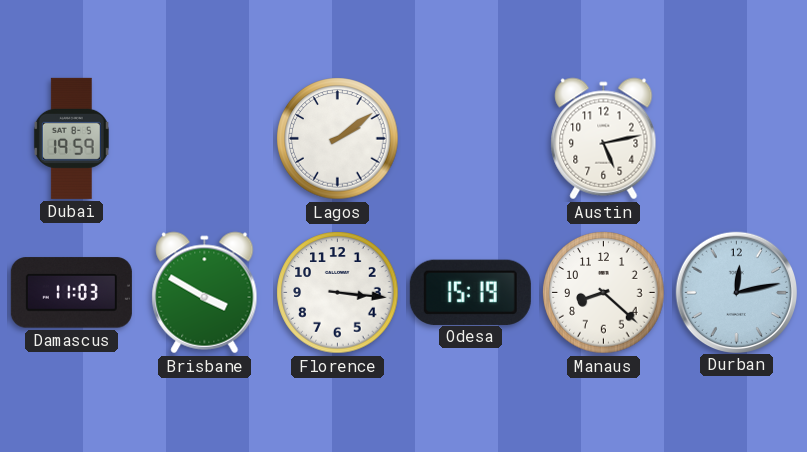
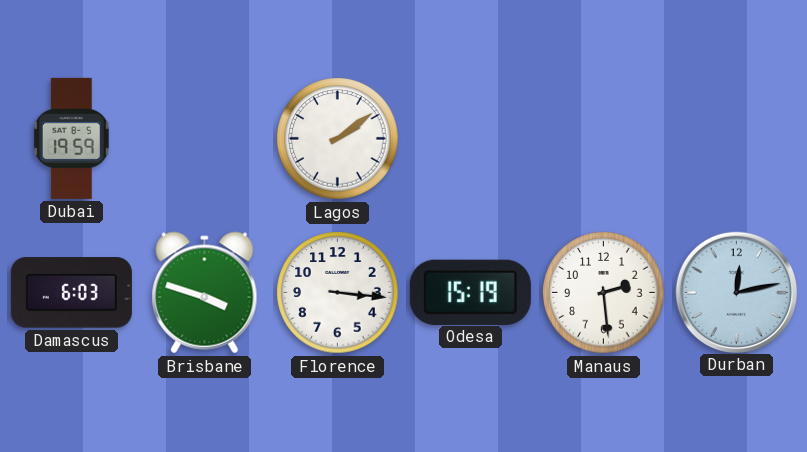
Austin: 5:13 -> none
Damascus: 11:03 -> 6:03
Brisbane: 3:50 -> 3:48
Manaus: 8:22 -> 2:29
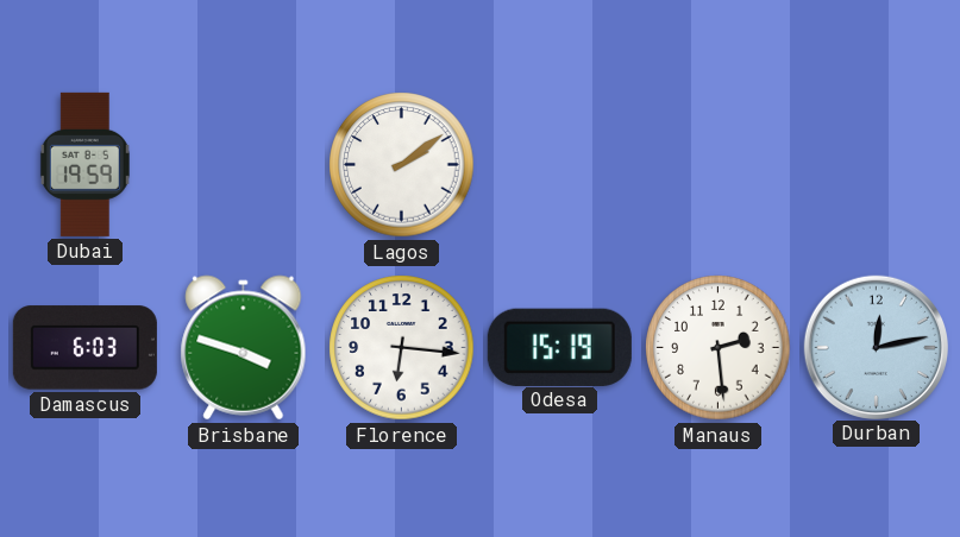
Florence: 3:16 -> 6:16
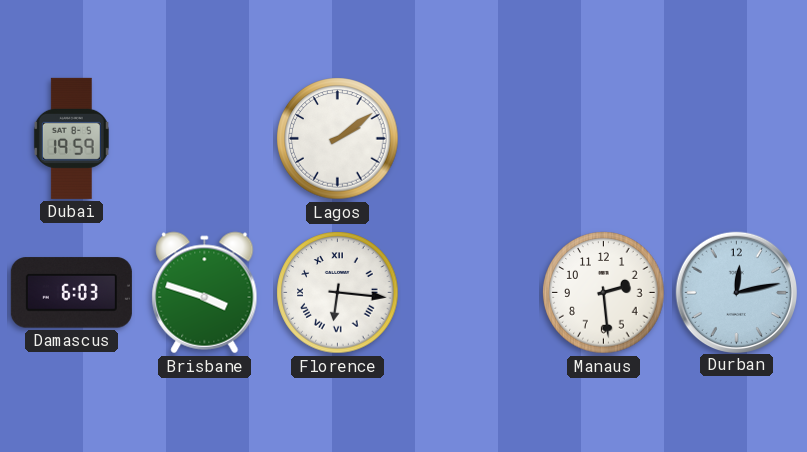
Florence numerals: Arabic -> Roman
Odesa: 15:19 -> none
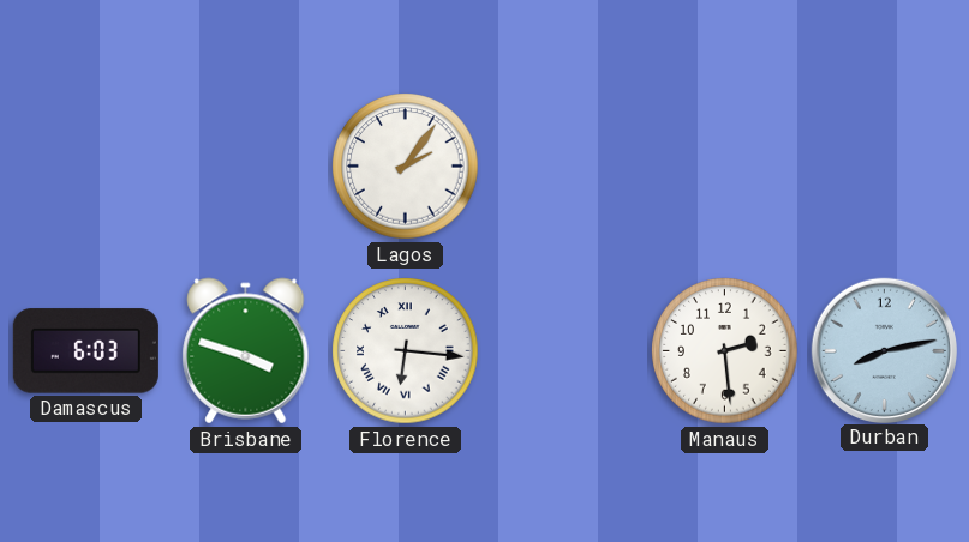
Dubai: 19:59 -> none
Lagos: 2:09 -> 2:06
Durban: 12:13 -> 8:13
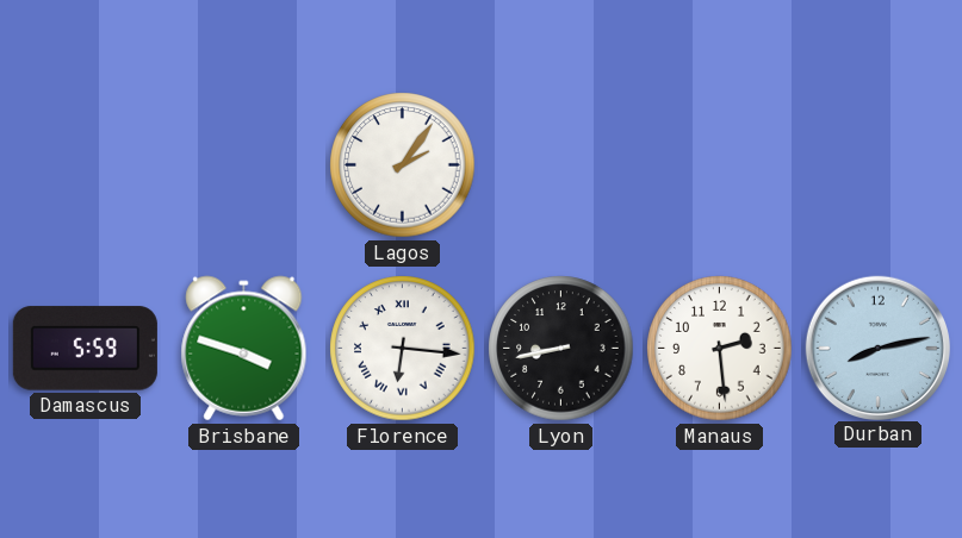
Damascus: 6:03 -> 5:59
Lyon: none -> 8:43
